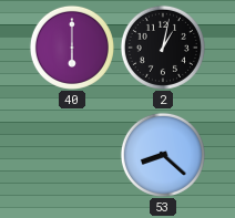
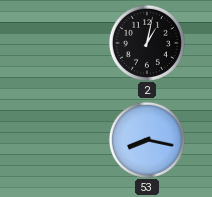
40: 6:00 -> none
53: 8:22 -> 8:17
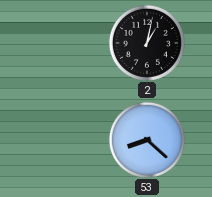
53: 8:17 -> 8:22
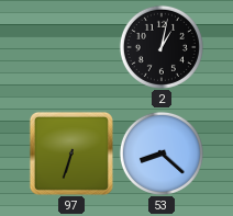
97: none -> 6:33
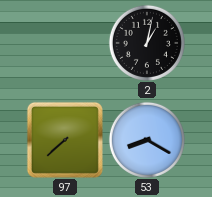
97: 6:33 -> 7:38
53: 8:22 -> 8:20
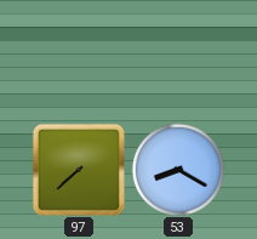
2: 1:02 -> none
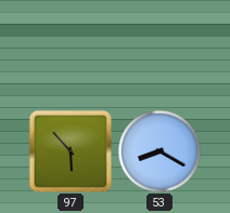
97: 7:38 -> 5:53
